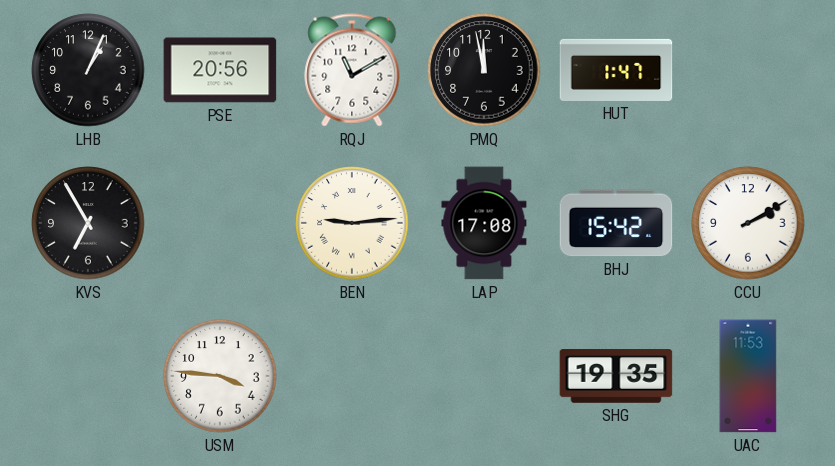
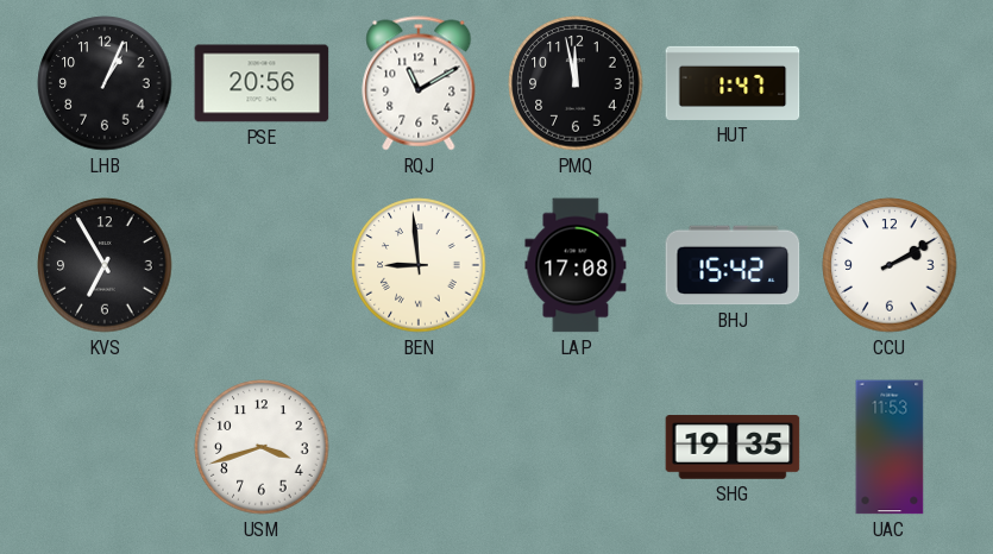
BEN: 9:14 -> 8:59
USM: 3:46 -> 3:42
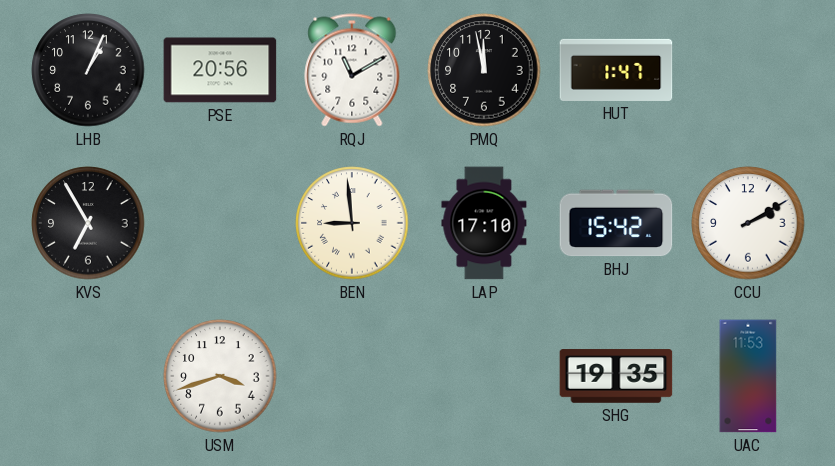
LAP: 17:08 -> 17:10
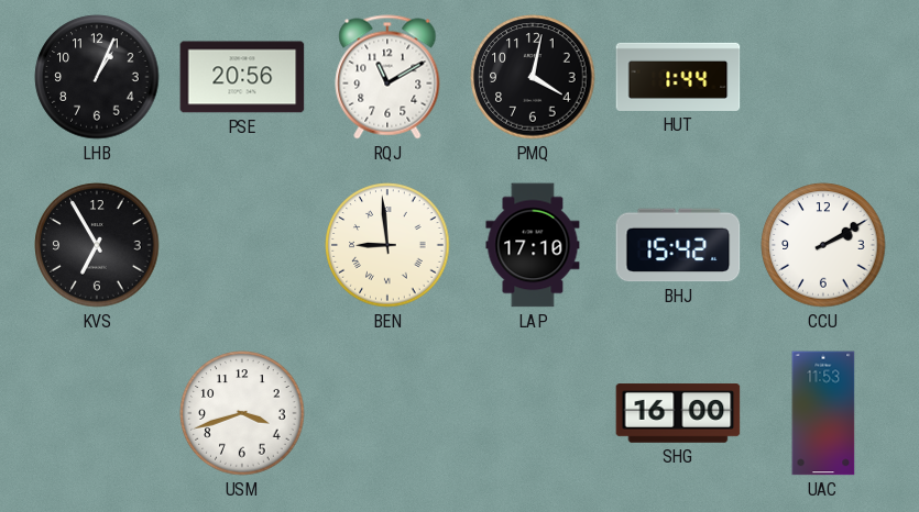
PMQ: 11:58 -> 4:02
HUT: 1:47 -> 1:44
SHG: 19:35 -> 16:00
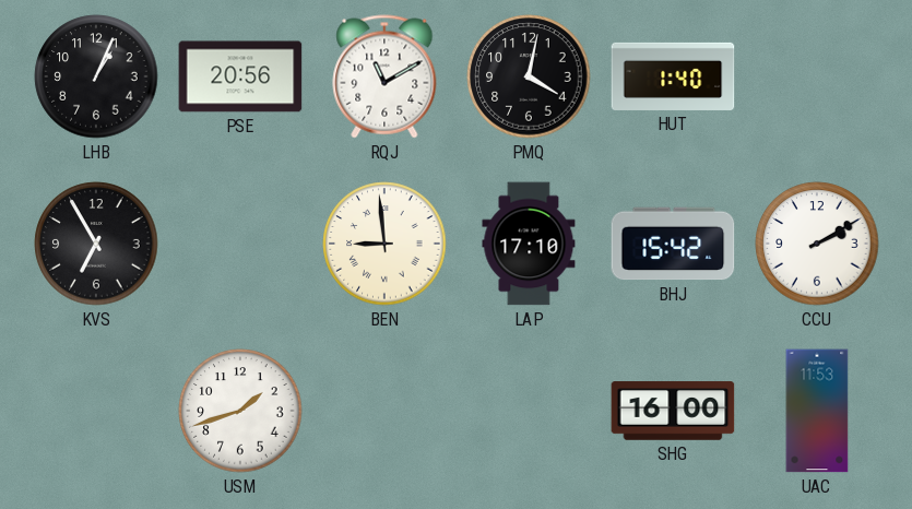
HUT: 1:44 -> 1:40
USM: 3:42 -> 1:42
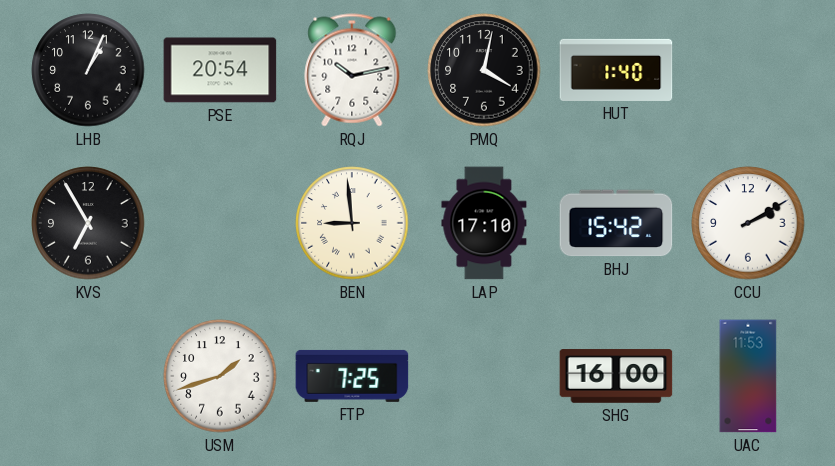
PSE: 20:56 -> 20:54
RQJ: 11:10 -> 10:13
FTP: none -> 7:25
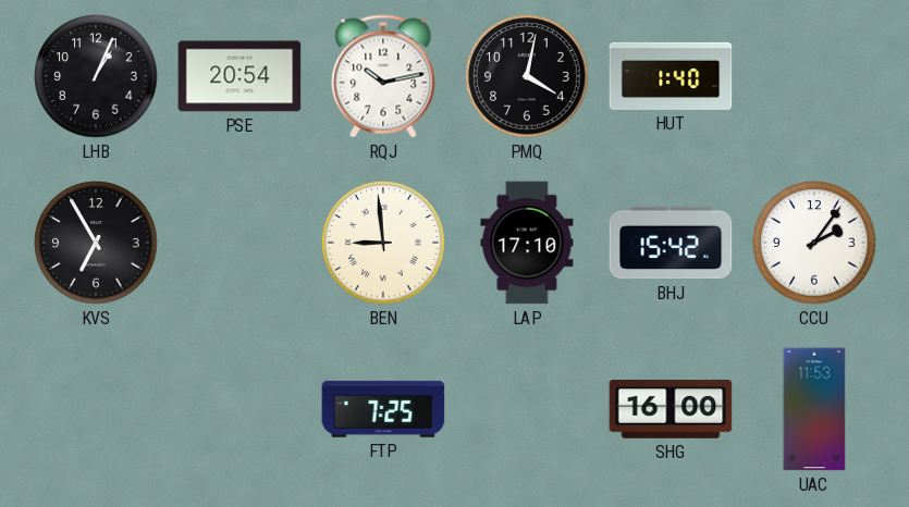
CCU: 2:10 -> 2:06
USM: 1:42 -> none
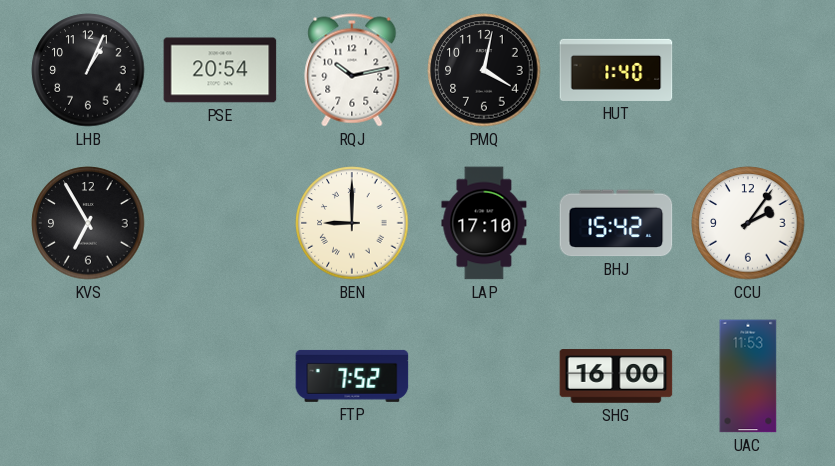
BEN: 8:59 -> 9:00
FTP: 7:25 -> 7:52
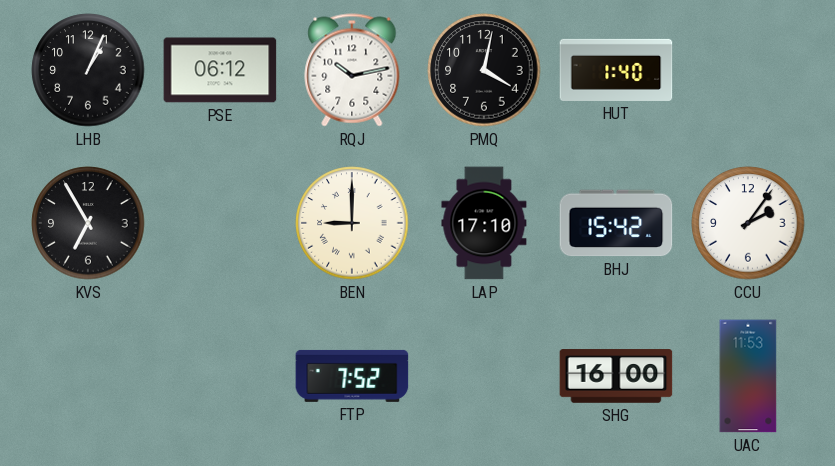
PSE: 20:54 -> 06:12
